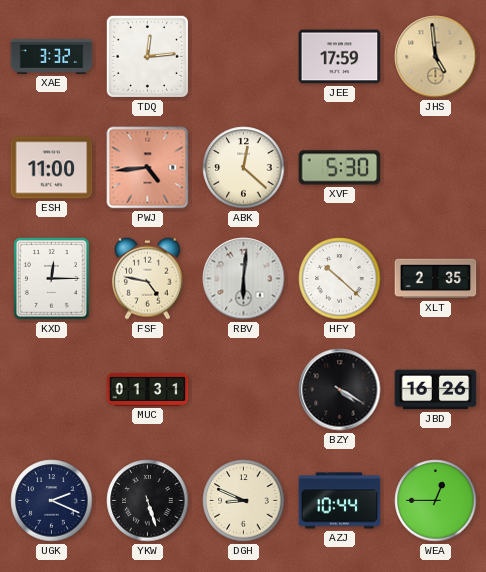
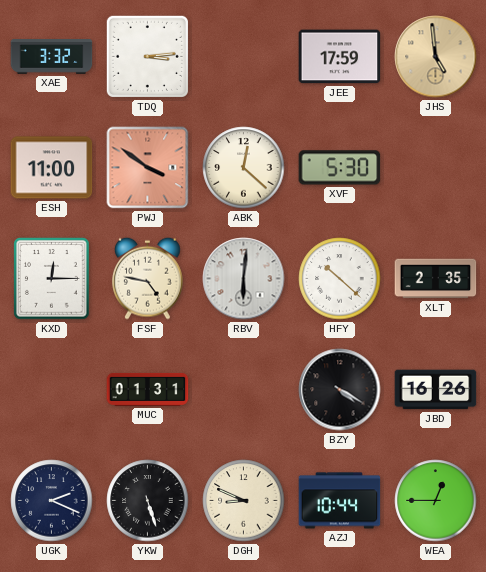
TDQ: 12:14 -> 3:14
PWJ: 4:44 -> 3:51
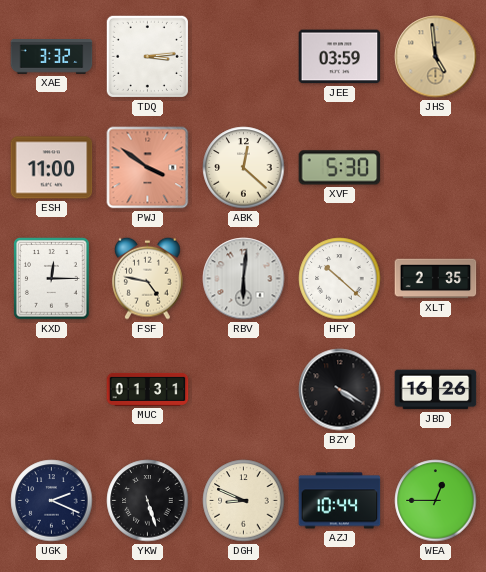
JEE: 17:59 -> 03:59
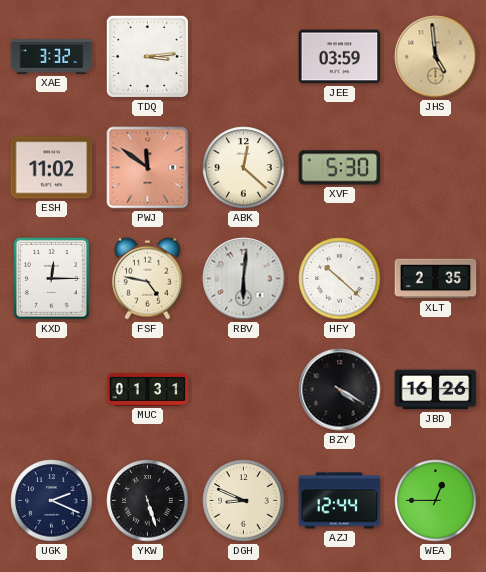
ESH: 11:00 -> 11:02
PWJ: 3:51 -> 11:51
AZJ: 10:44 -> 12:44
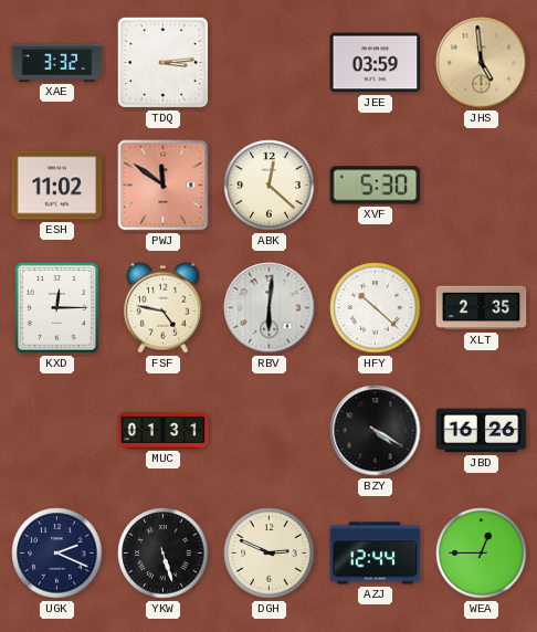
DGH: 8:49 -> 2:49
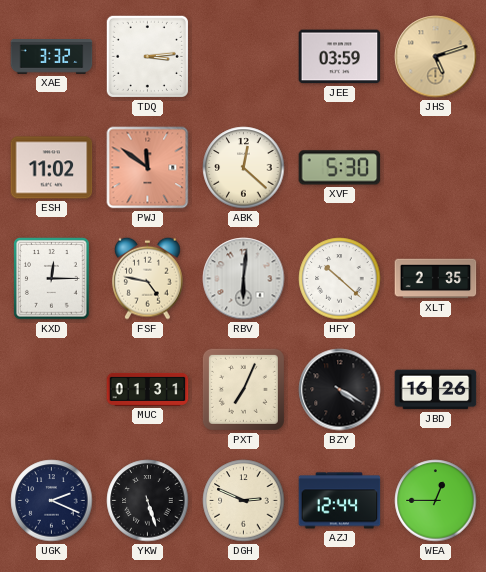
JHS: 4:59 -> 5:12
PXT: none -> 7:04
